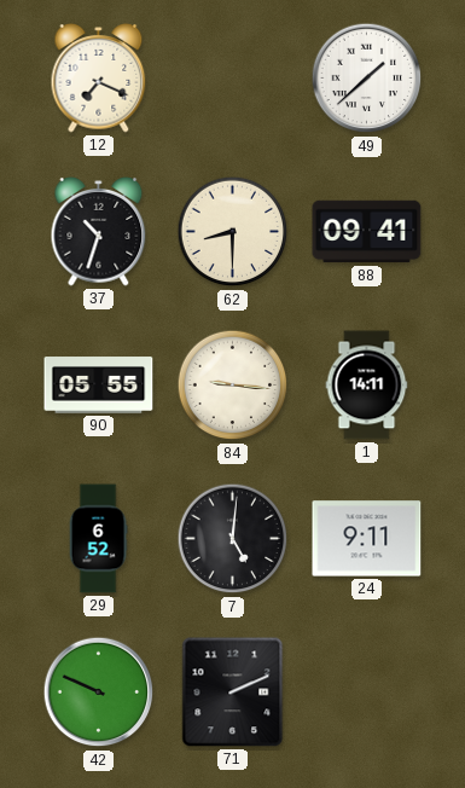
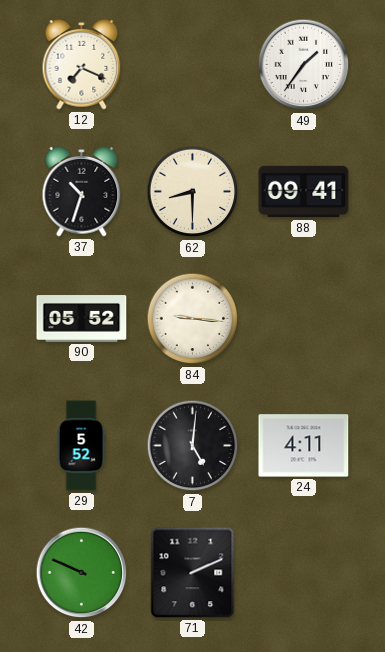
49: 1:38 -> 1:36
90: 05:55 -> 05:52
1: 14:11 -> none
29: 6:52 -> 5:52
24: 9:11 -> 4:11
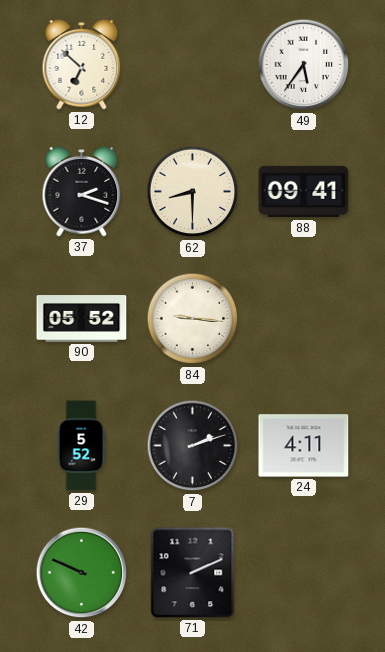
12: 7:19 -> 6:52
49: 1:36 -> 5:36
37: 10:33 -> 2:18
7: 5:01 -> 2:12
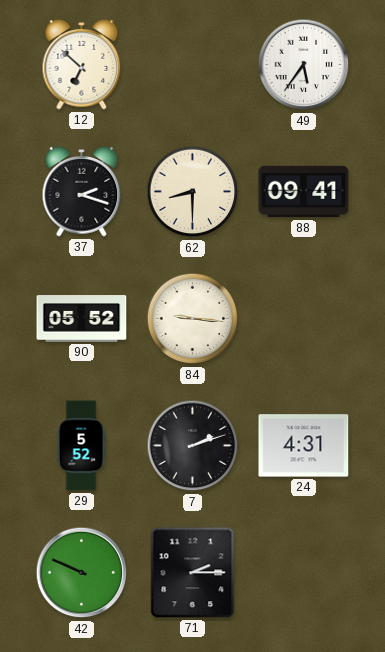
24: 4:11 -> 4:31
71: 2:11 -> 2:15
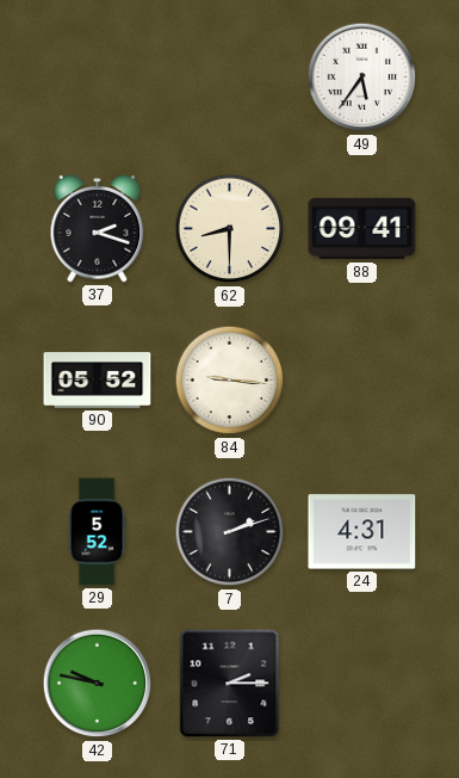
12: 6:52 -> none
42: 9:49 -> 9:47
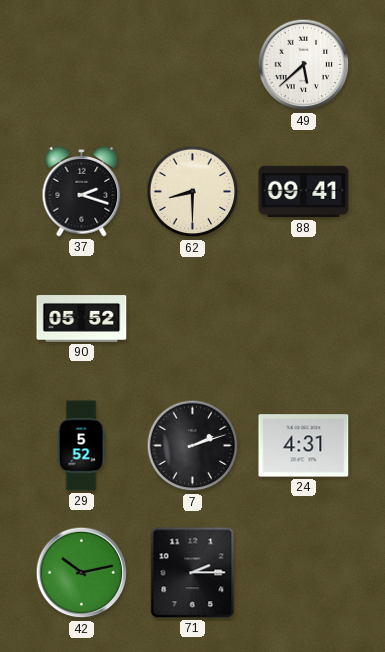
49: 5:36 -> 5:38
84: 9:16 -> none
42: 9:47 -> 10:13
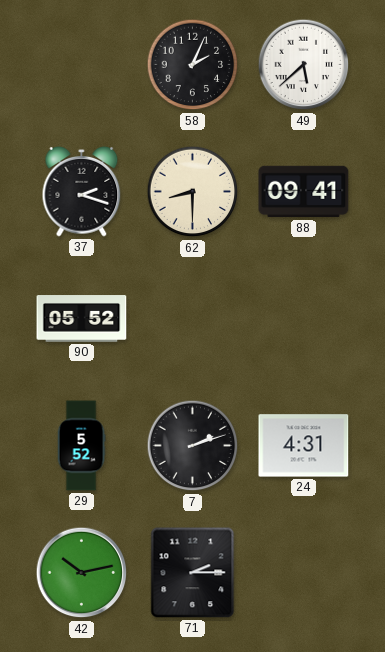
58: none -> 2:04
